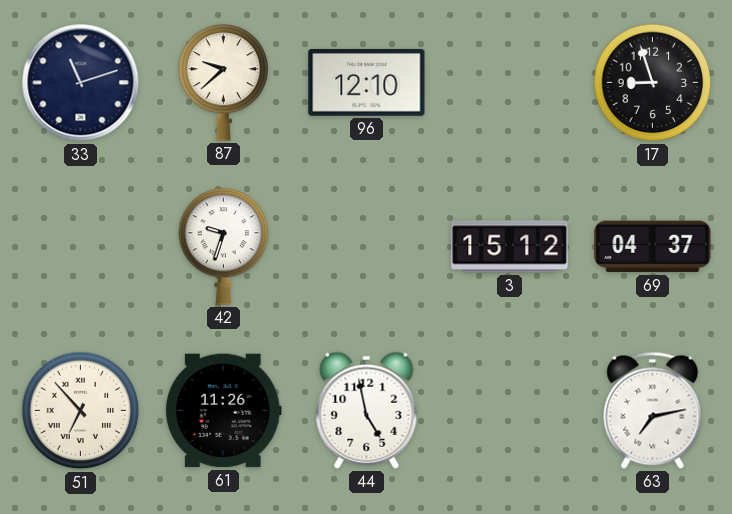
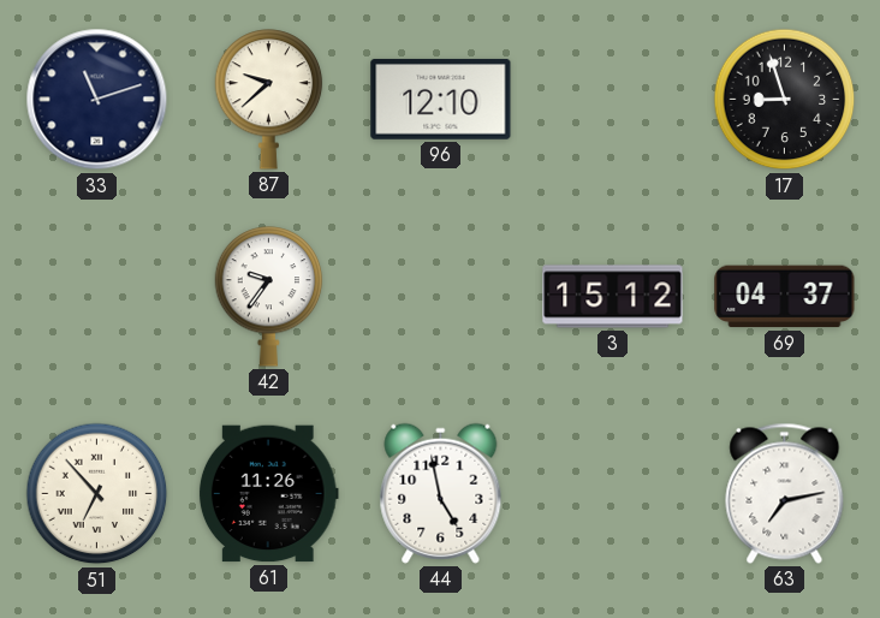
42: 9:33 -> 9:36
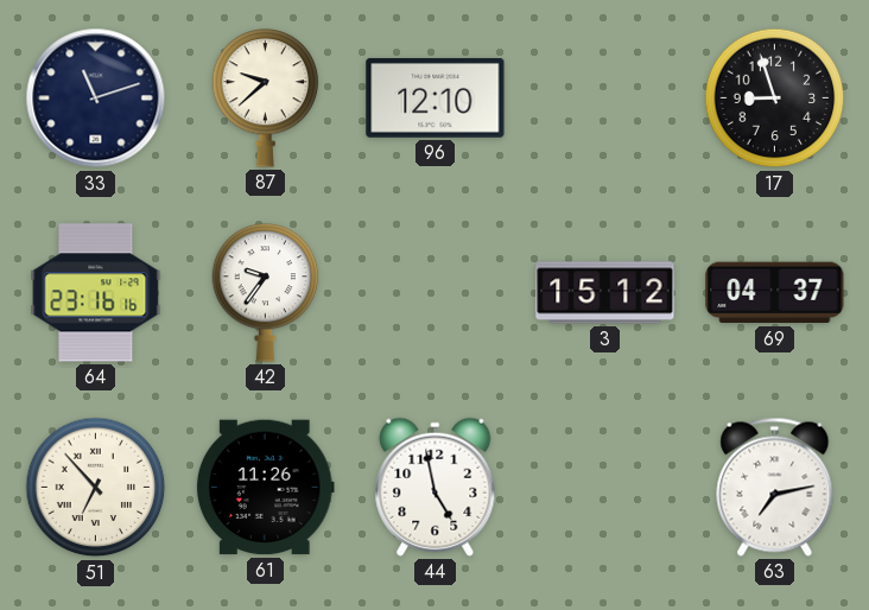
64: none -> 23:16
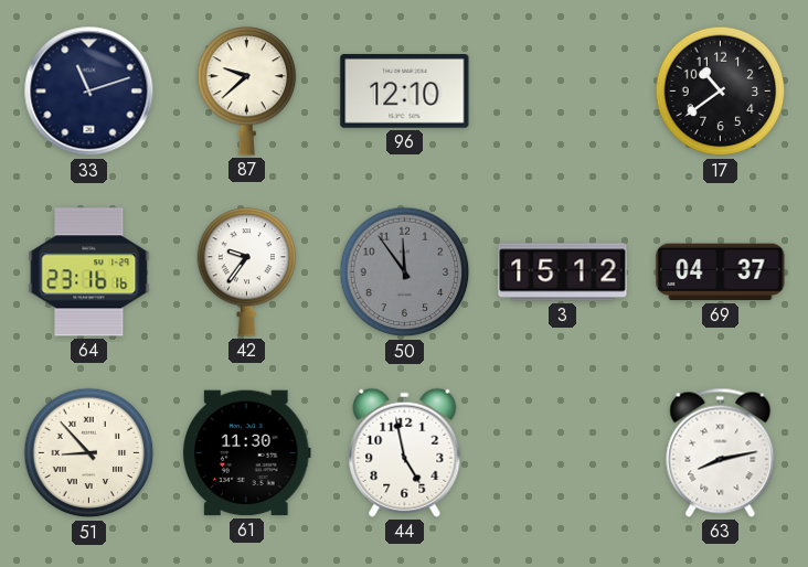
17: 8:57 -> 10:39
50: none -> 11:54
51: 6:53 -> 8:53
61: 11:26 -> 11:30
63: 7:13 -> 8:13
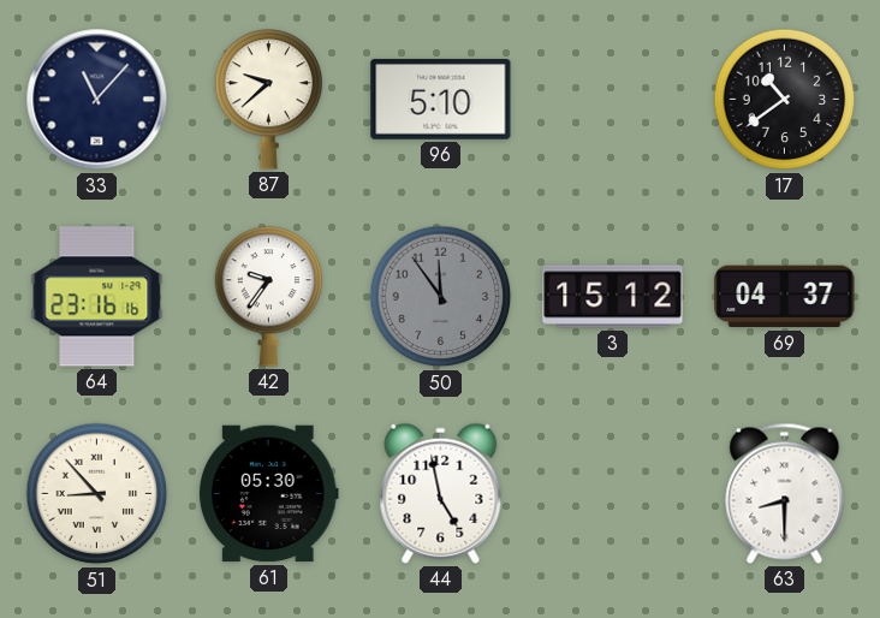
33: 11:12 -> 11:07
96: 12:10 -> 5:10
61: 11:30 -> 05:30
63: 8:13 -> 8:30
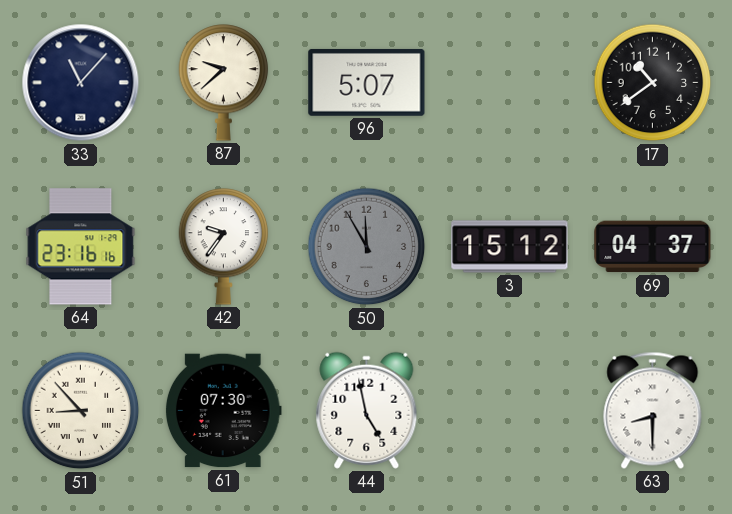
96: 5:10 -> 5:07
50: 11:54 -> 11:55
61: 05:30 -> 07:30
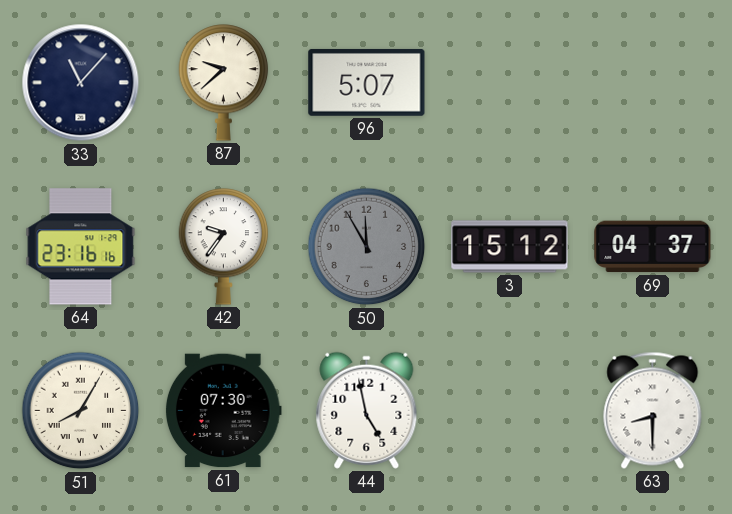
17: 10:39 -> none
51: 8:53 -> 8:05
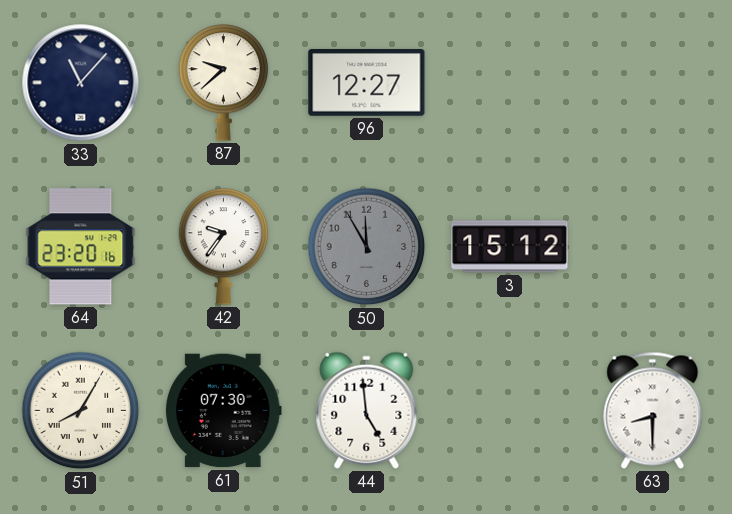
96: 5:07 -> 12:27
64: 23:16 -> 23:20
69: 04:37 -> none
44: 4:58 -> 4:59
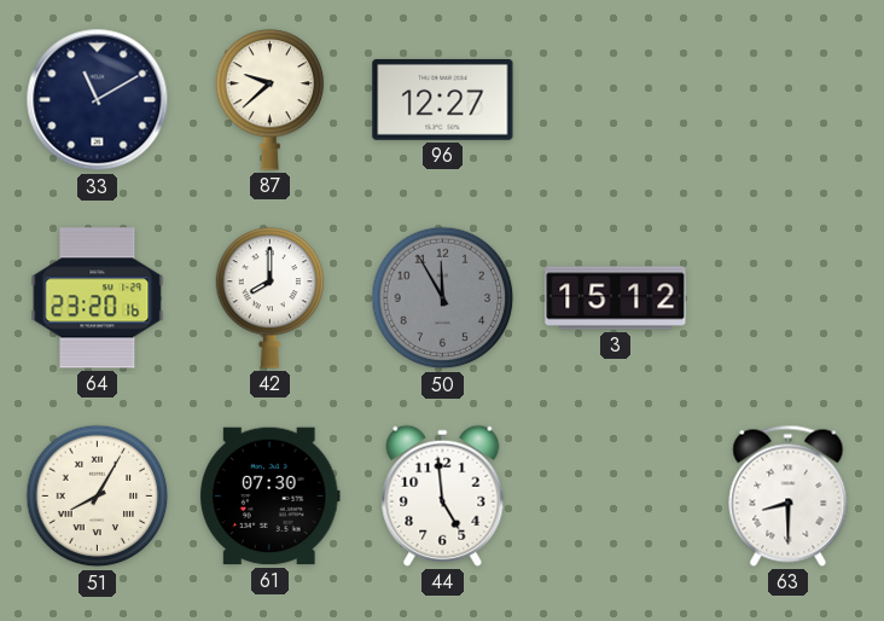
33: 11:07 -> 11:10
42: 9:36 -> 8:00
